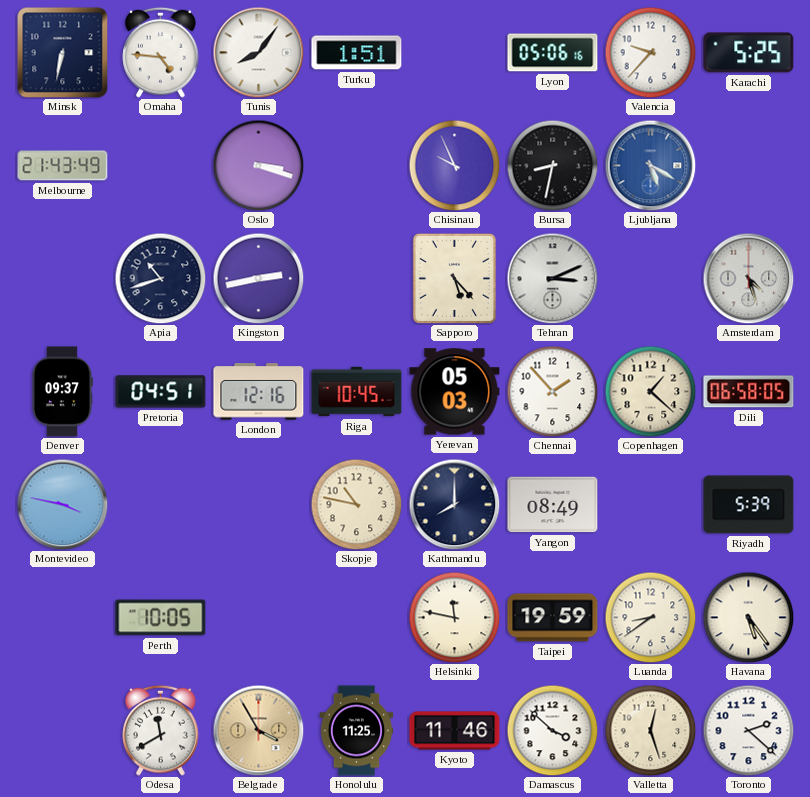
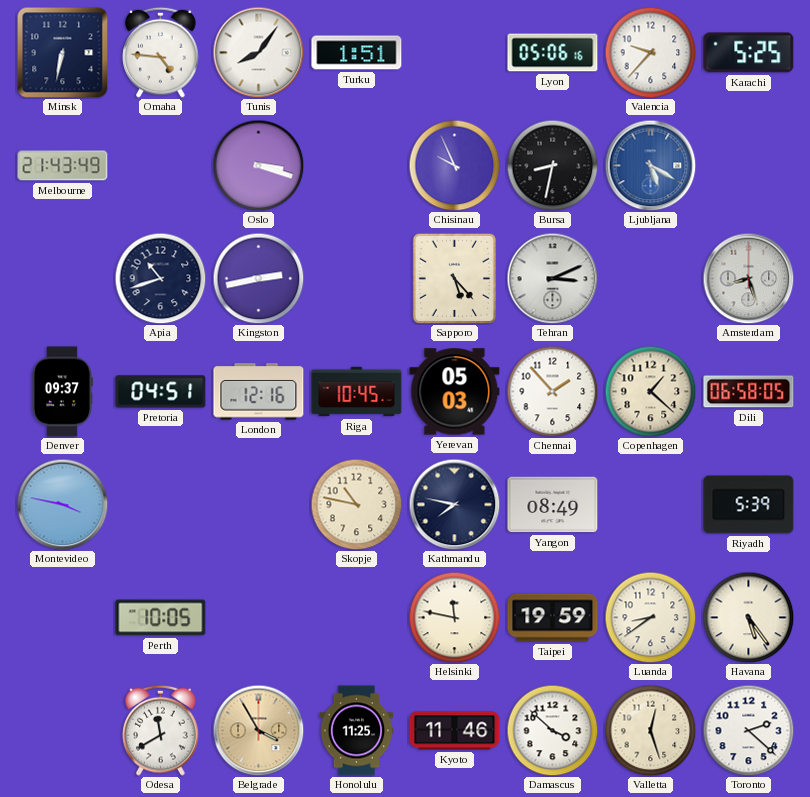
Amsterdam: 4:27 -> 8:27
Kathmandu: 8:00 -> 7:47
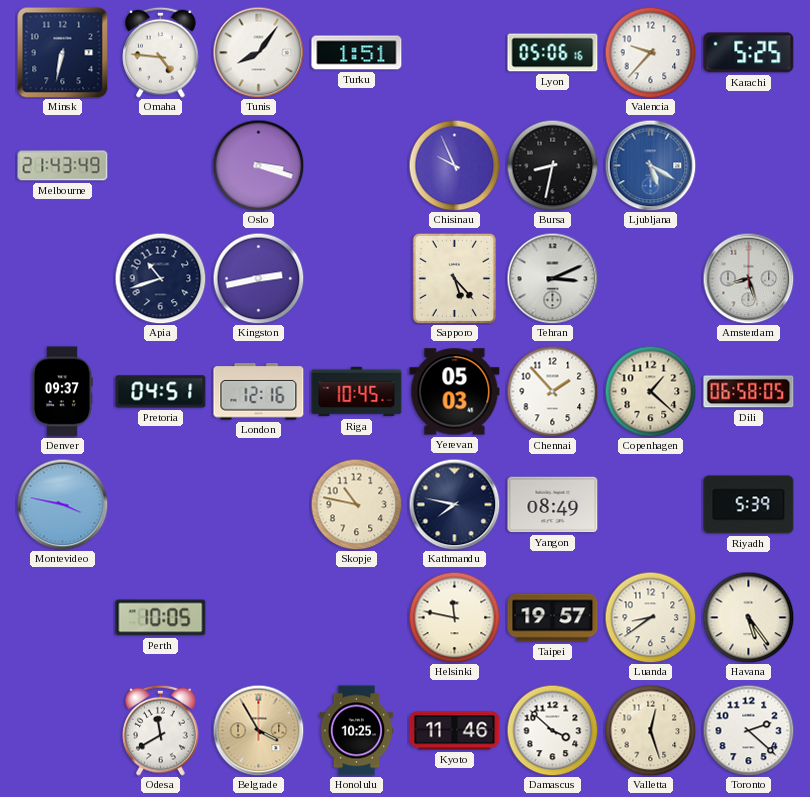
Taipei: 19:59 -> 19:57
Honolulu: 11:25 -> 10:25
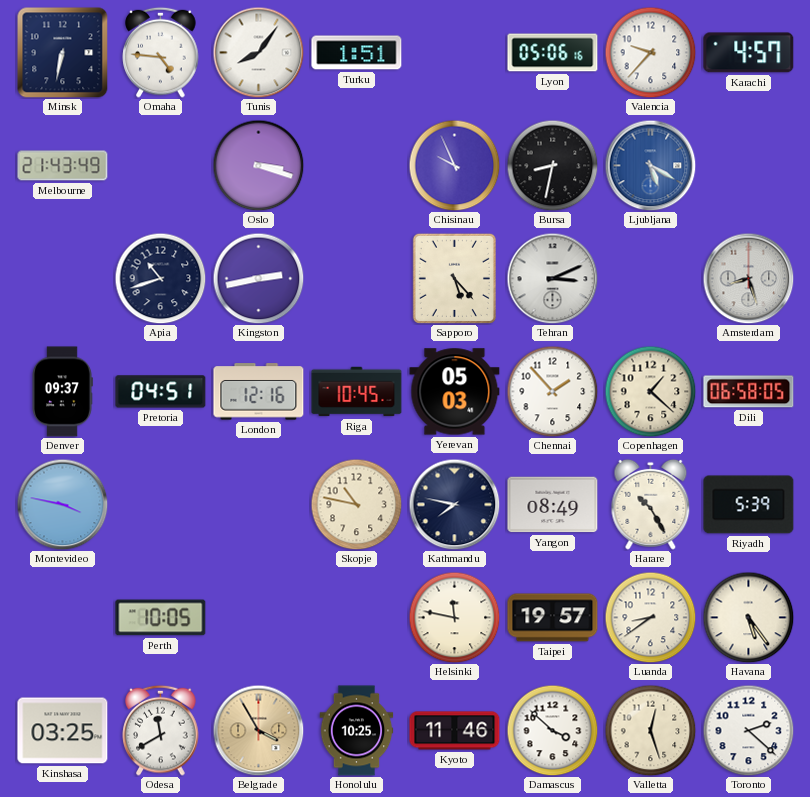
Karachi: 5:25 -> 4:57
Harare: none -> 10:25
Kinshasa: none -> 03:25
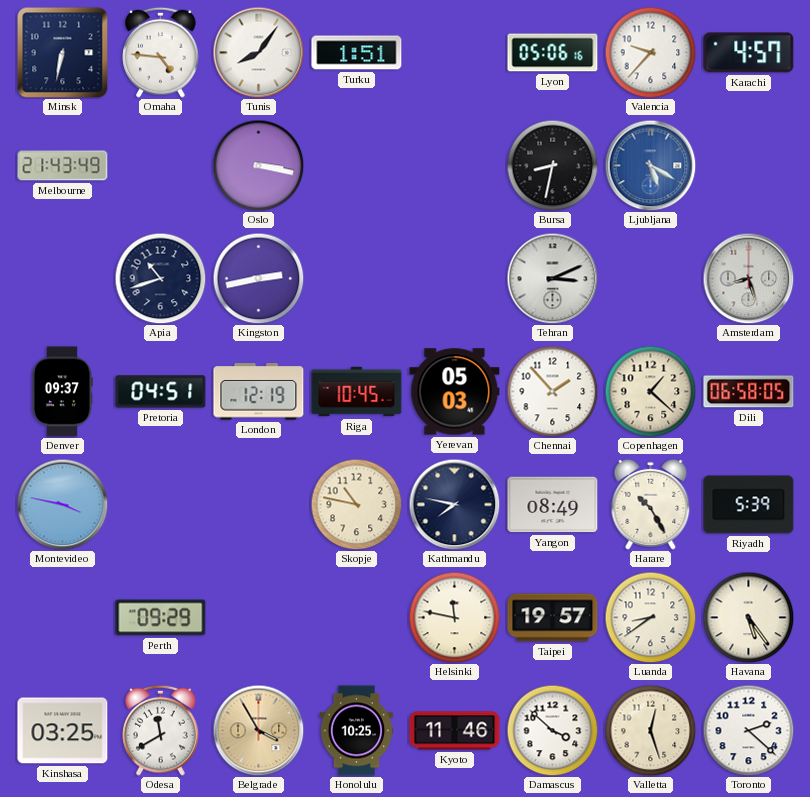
Oslo: 3:18 -> 3:17
Chisinau: 9:56 -> none
Sapporo: 5:23 -> none
London: 12:16 -> 12:19
Perth: 10:05 -> 09:29
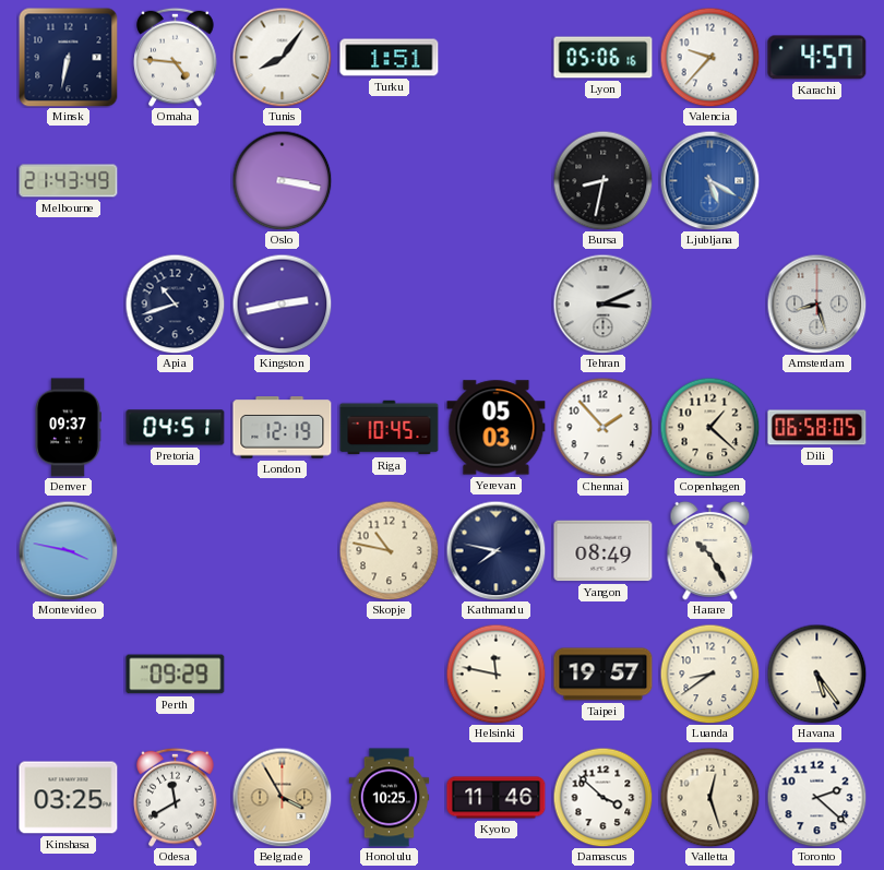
Riyadh: 5:39 -> none
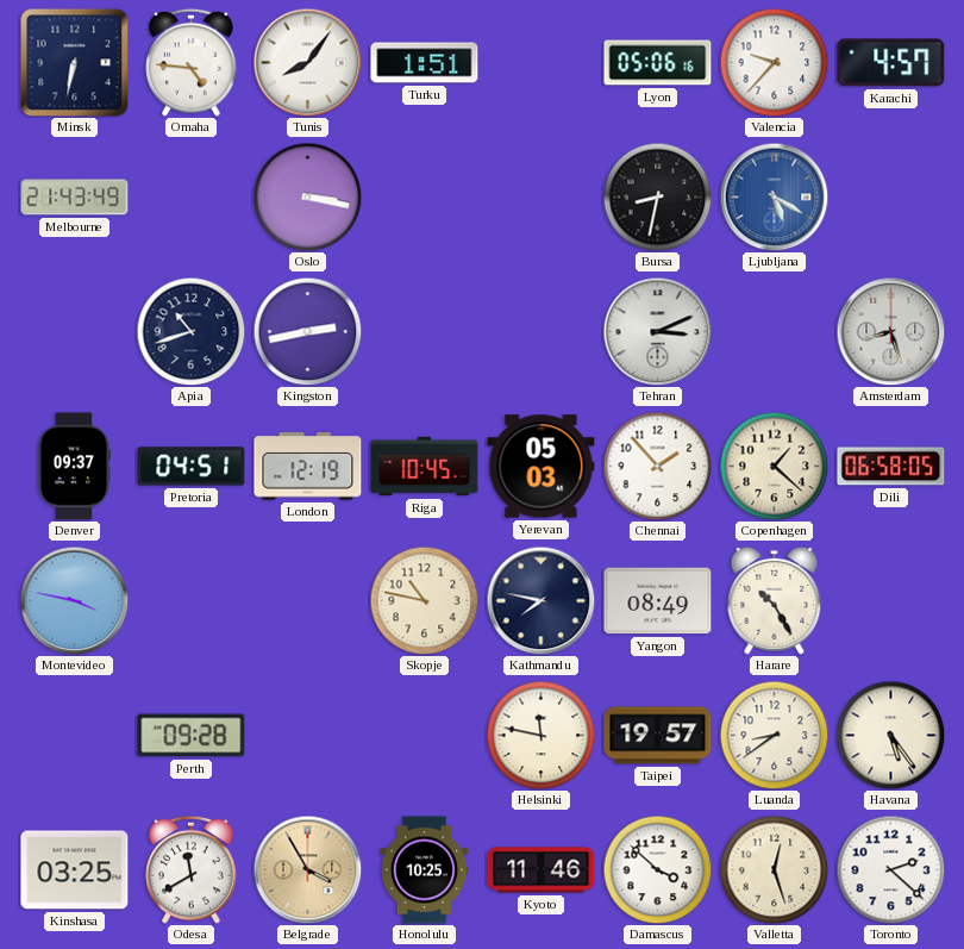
Perth: 09:29 -> 09:28
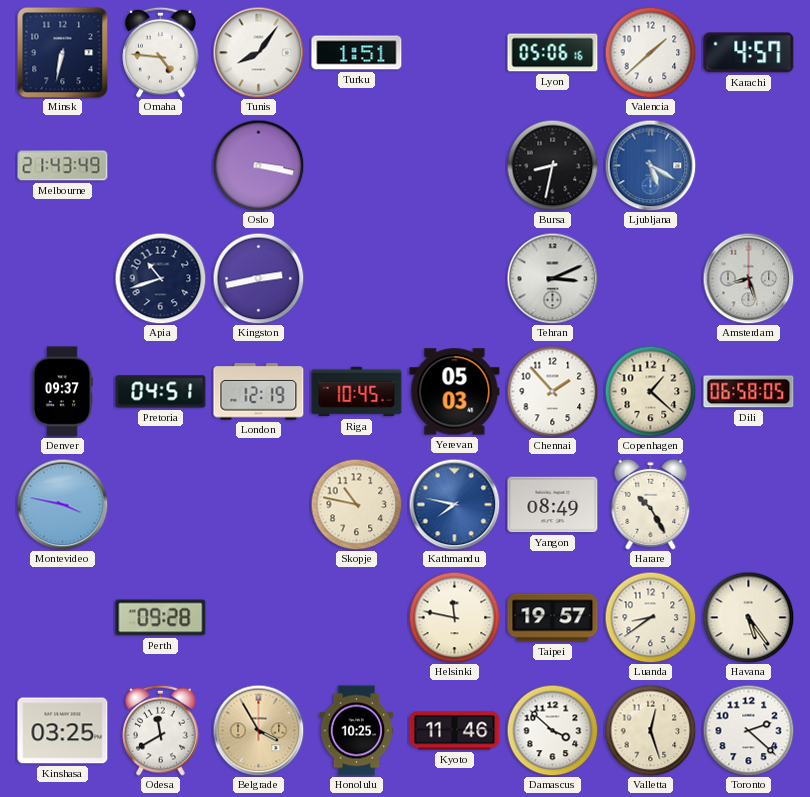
Valencia: 9:37 -> 1:38
Kathmandu dial: navy -> blue
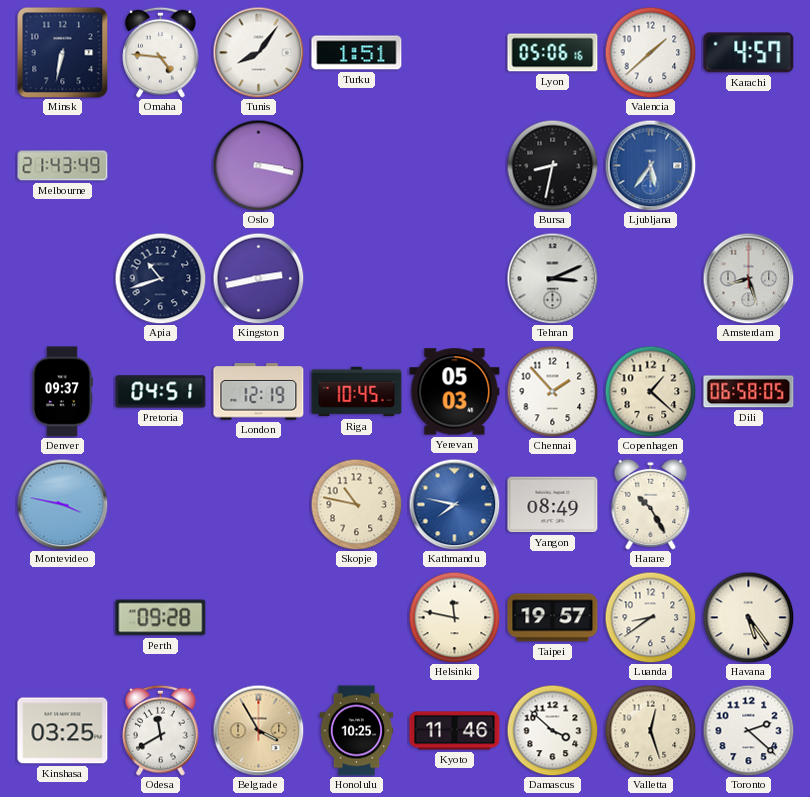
Ljubljana: 5:20 -> 5:36
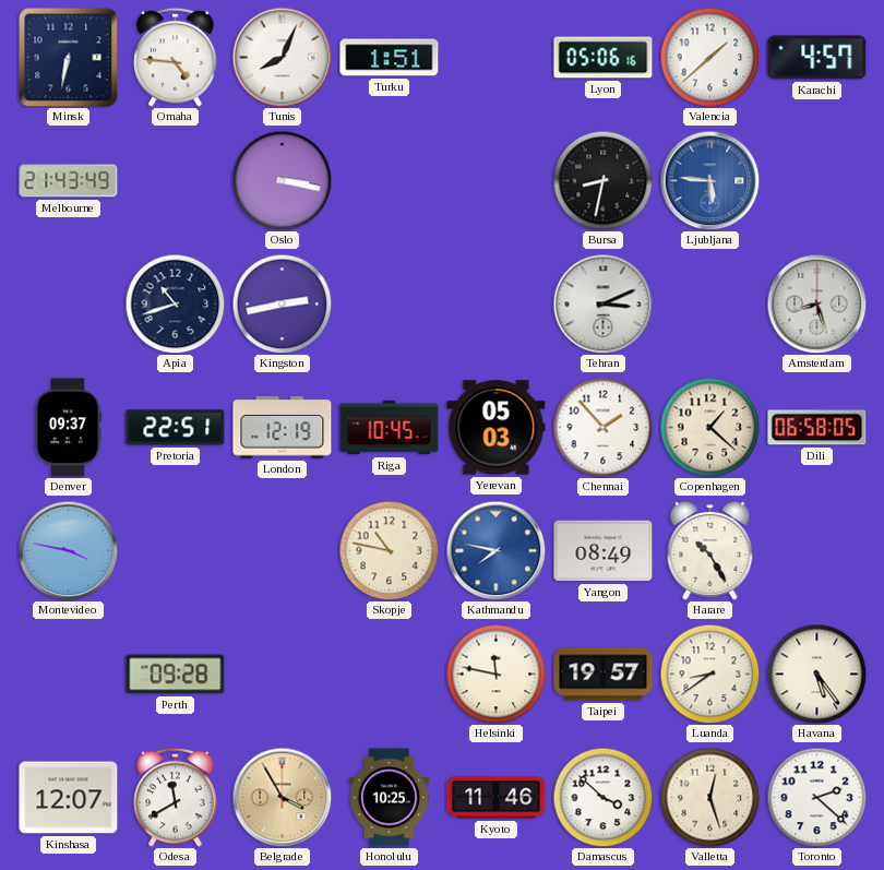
Tunis: 8:06 -> 8:04
Ljubljana: 5:36 -> 5:46
Pretoria: 04:51 -> 22:51
Kinshasa: 03:25 -> 12:07
